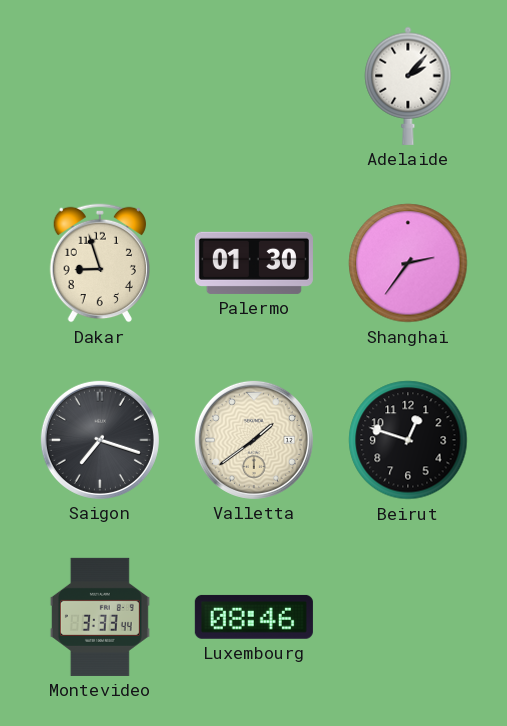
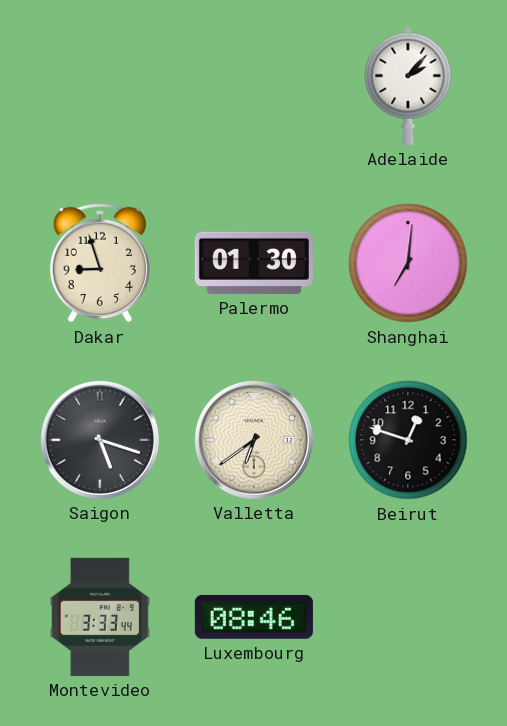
Shanghai: 2:36 -> 7:01
Saigon: 7:18 -> 5:18
Valletta: 1:39 -> 6:39
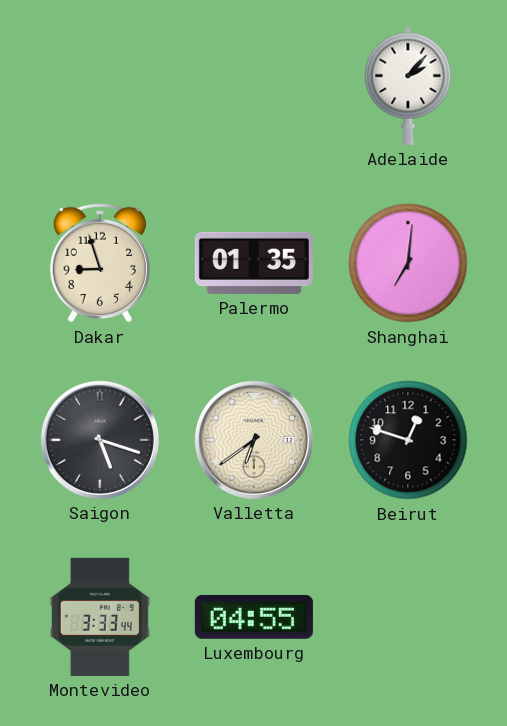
Palermo: 01:30 -> 01:35
Luxembourg: 08:46 -> 04:55
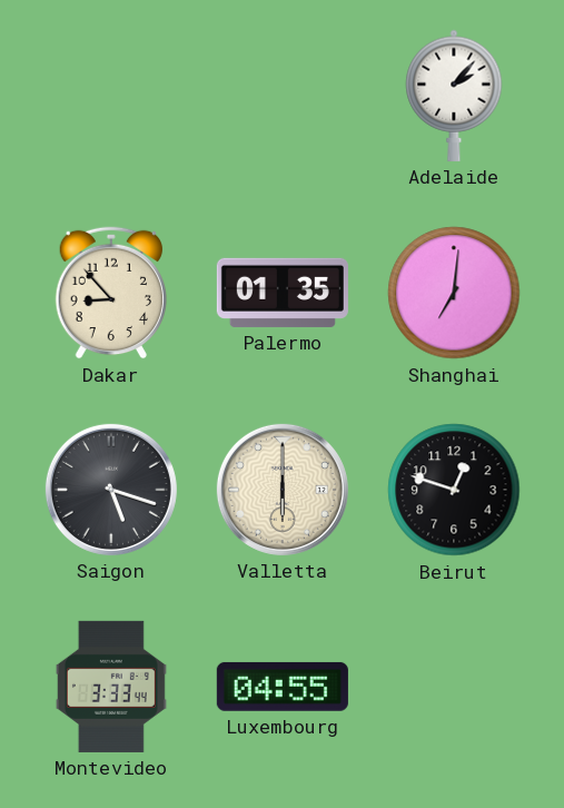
Dakar: 8:57 -> 8:53
Valletta: 6:39 -> 6:00
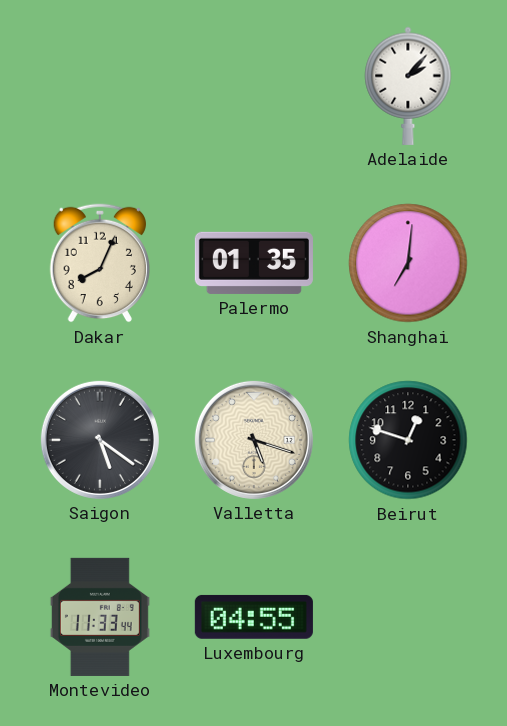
Dakar: 8:53 -> 8:04
Saigon: 5:18 -> 5:21
Valletta: 6:00 -> 5:18
Montevideo: 3:33 -> 11:33
